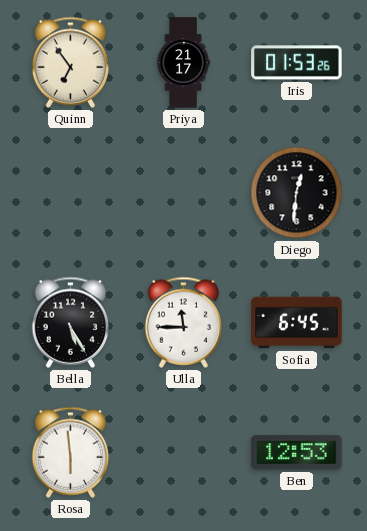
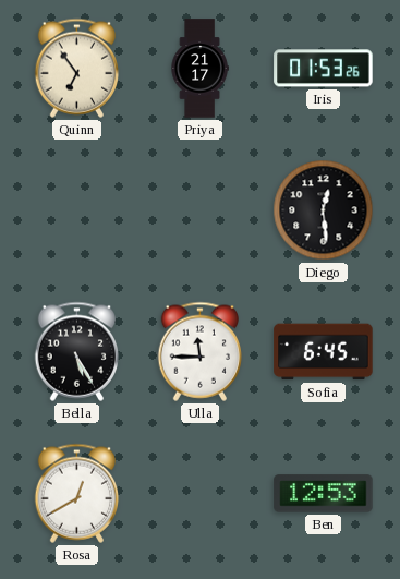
Diego: 12:31 -> 12:29
Rosa: 5:59 -> 12:40
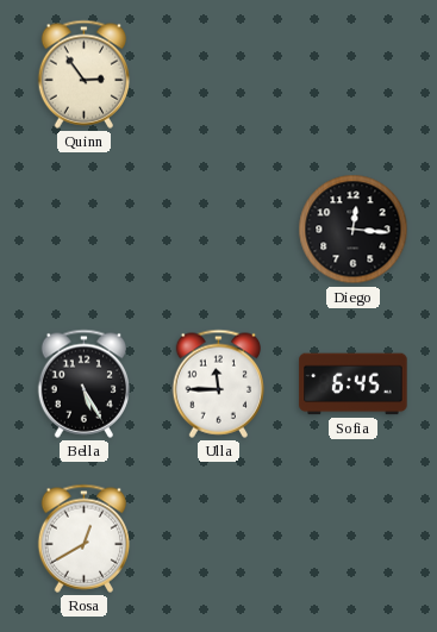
Quinn: 6:54 -> 2:54
Priya: 21:17 -> none
Iris: 01:53 -> none
Diego: 12:29 -> 12:16
Ben: 12:53 -> none
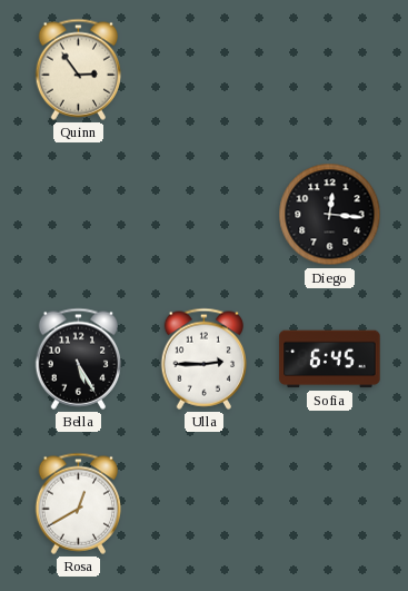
Ulla: 11:45 -> 2:45
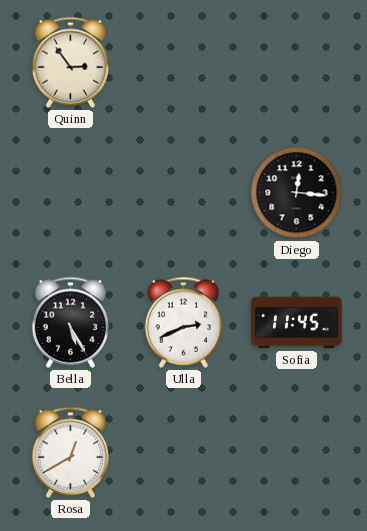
Ulla: 2:45 -> 2:41
Sofia: 6:45 -> 11:45
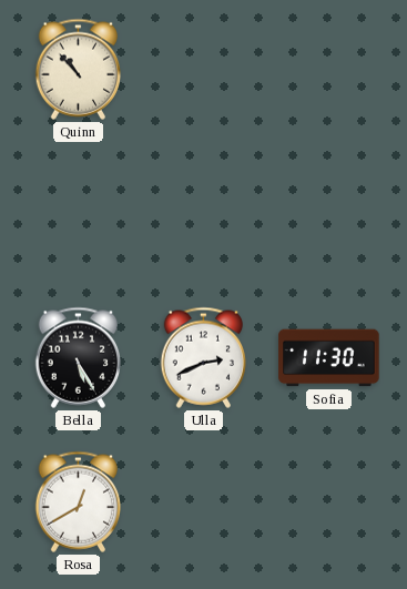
Quinn: 2:54 -> 10:53
Diego: 12:16 -> none
Sofia: 11:45 -> 11:30
